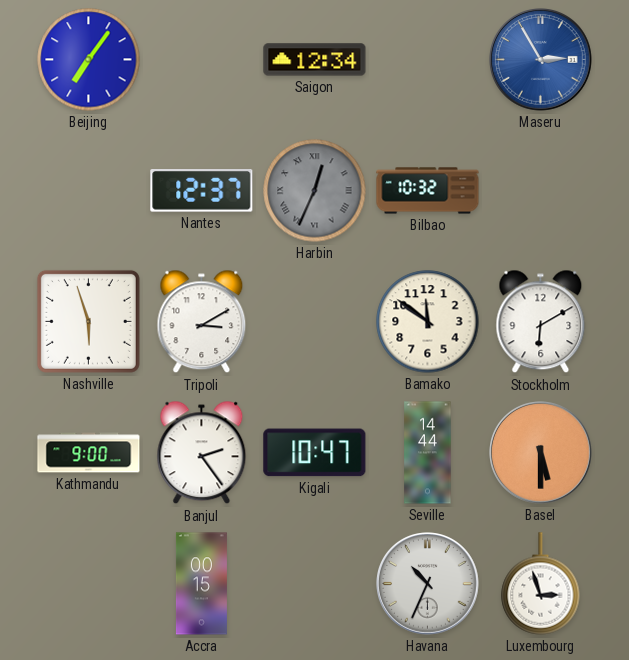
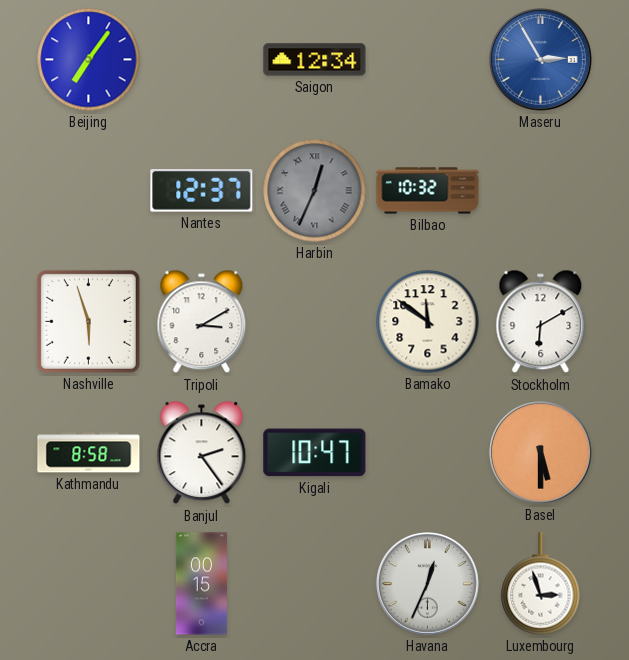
Kathmandu: 9:00 -> 8:58
Seville: 14:44 -> none
Havana: 10:34 -> 12:34
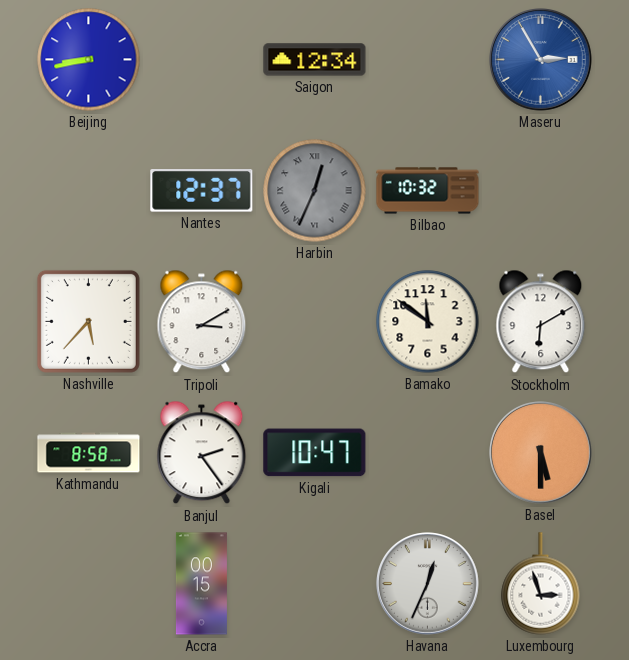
Beijing: 7:06 -> 8:43
Nashville: 5:57 -> 5:37
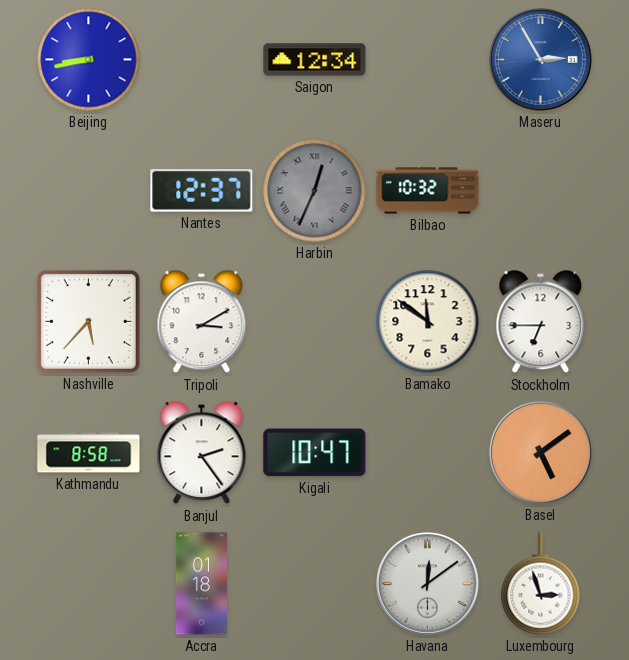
Stockholm: 6:10 -> 6:45
Basel: 5:30 -> 5:09
Accra: 00:15 -> 01:18
Havana: 12:34 -> 12:09
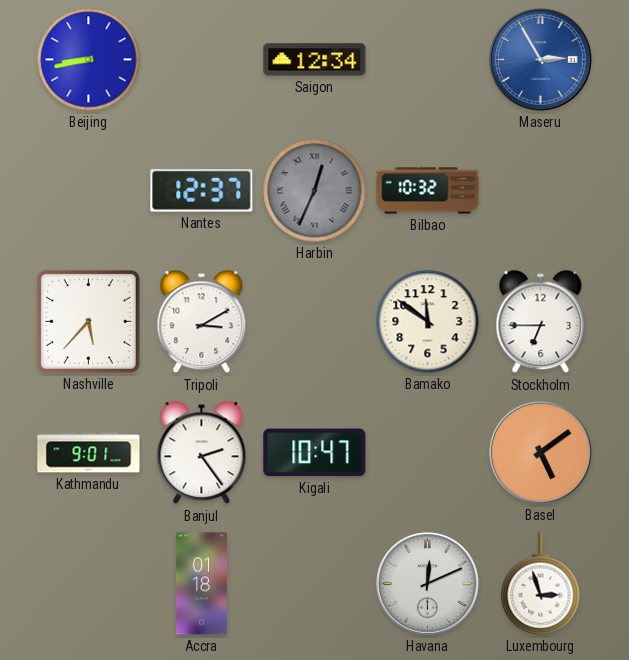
Kathmandu: 8:58 -> 9:01
Havana: 12:09 -> 12:11
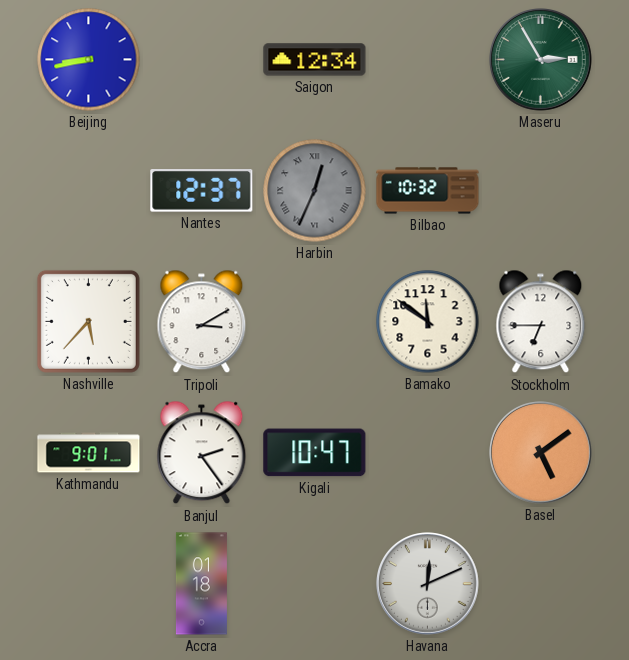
Maseru dial: blue -> green
Luxembourg: 2:57 -> none
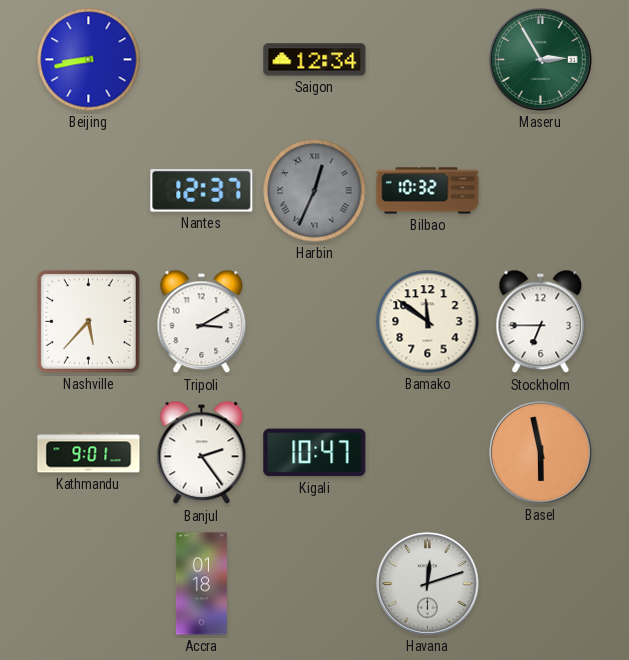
Basel: 5:09 -> 5:58
Havana: 12:11 -> 12:12
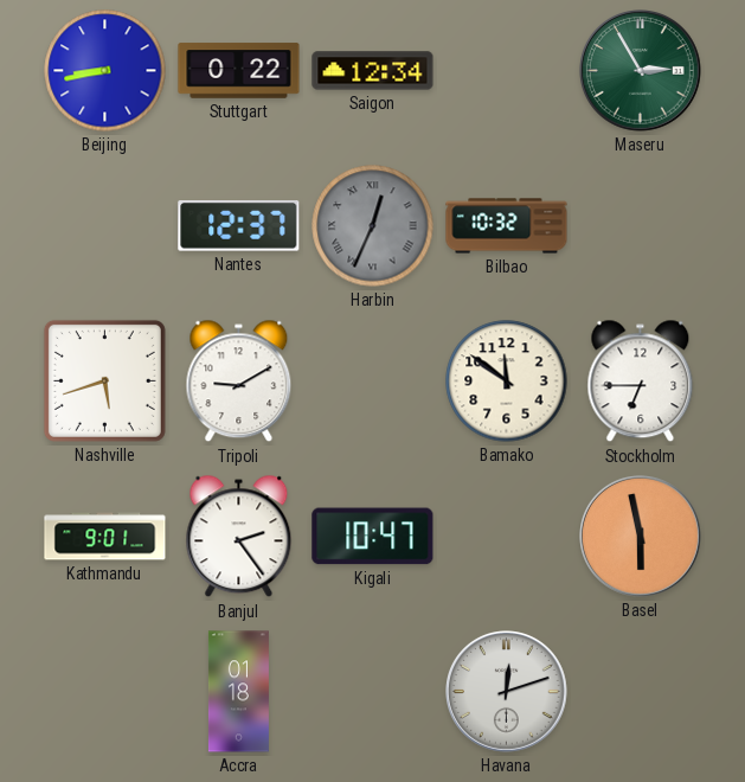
Stuttgart: none -> 0:22
Nashville: 5:37 -> 5:42
Tripoli: 3:10 -> 9:10
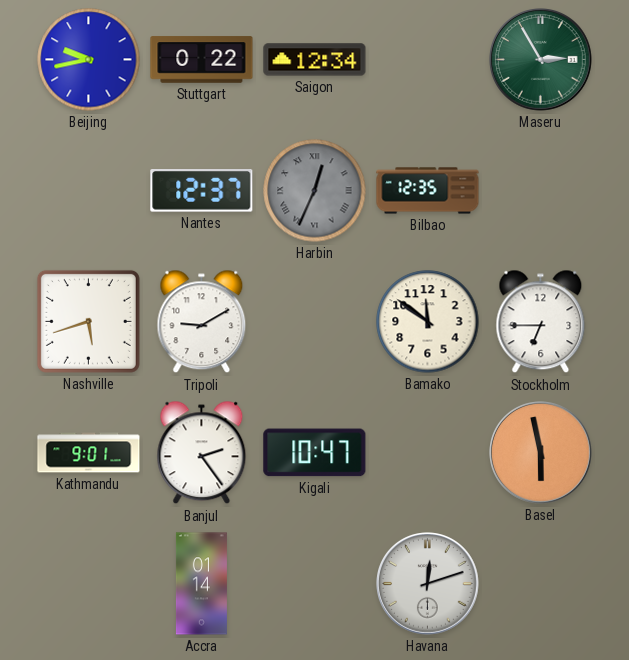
Beijing: 8:43 -> 9:43
Bilbao: 10:32 -> 12:35
Accra: 01:18 -> 01:14
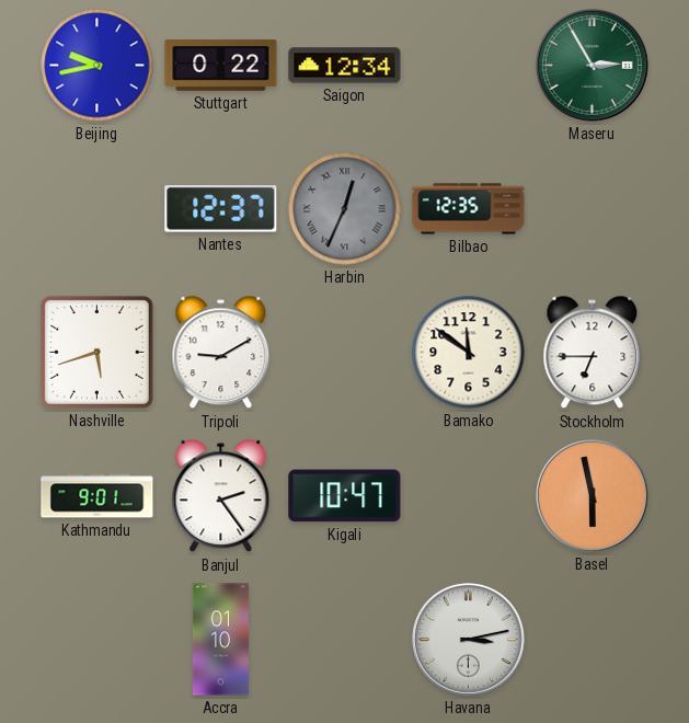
Accra: 01:14 -> 01:10
Havana: 12:12 -> 3:13
